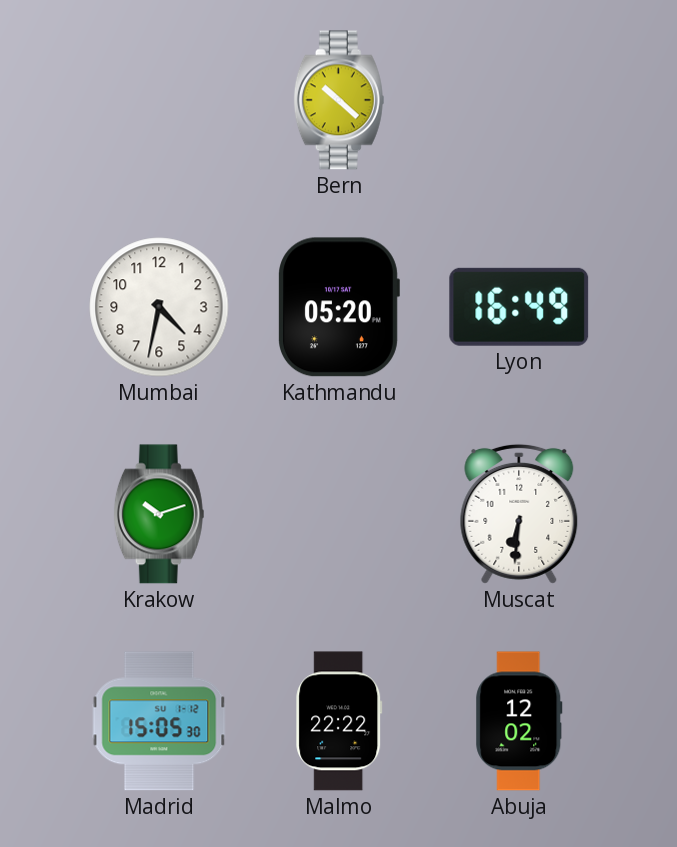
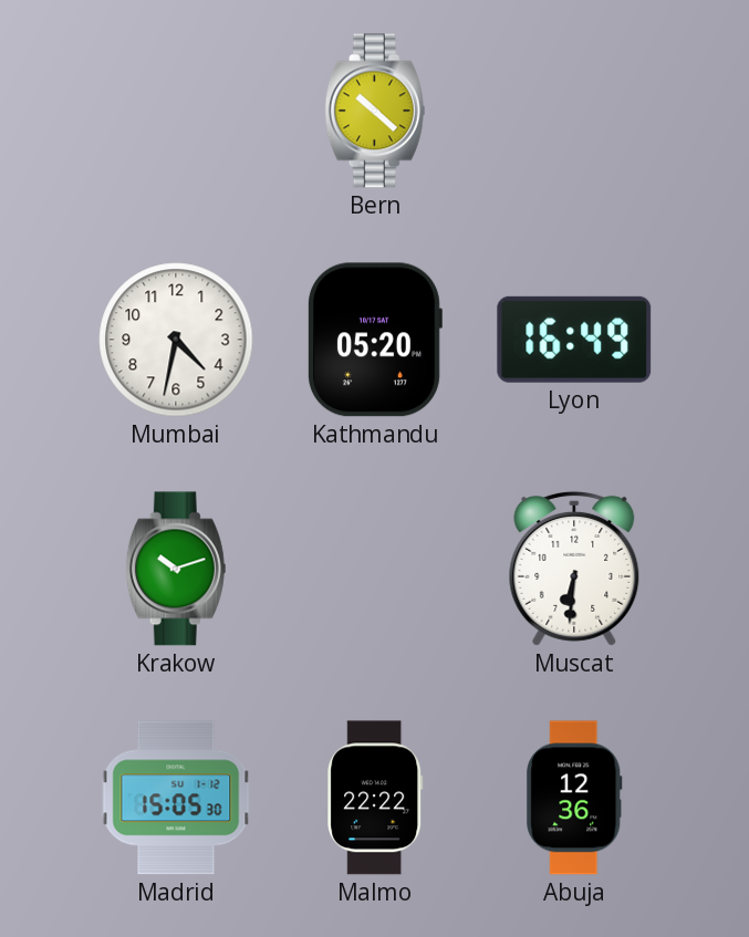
Abuja: 12:02 -> 12:36
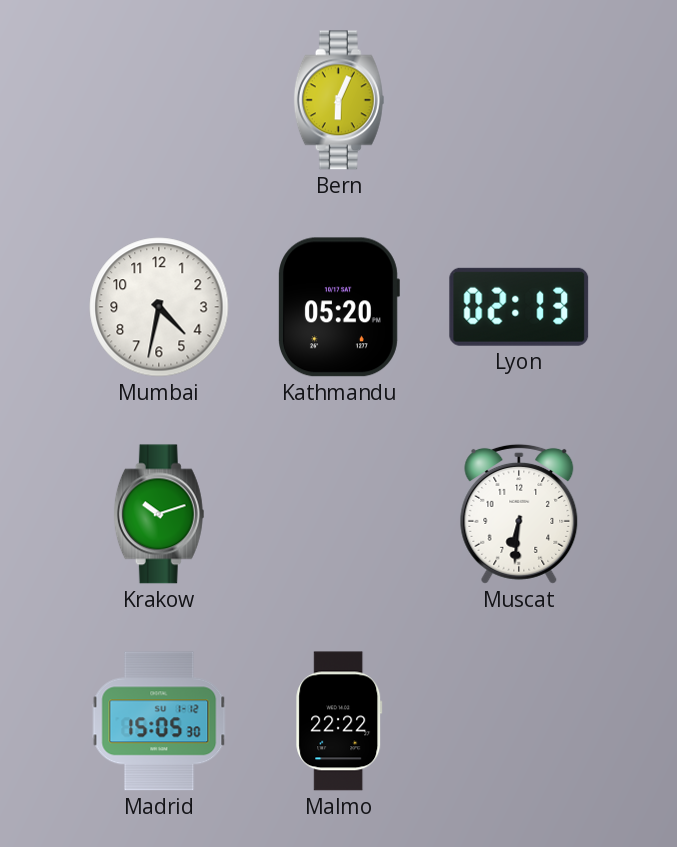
Bern: 10:22 -> 6:04
Lyon: 16:49 -> 02:13
Abuja: 12:36 -> none
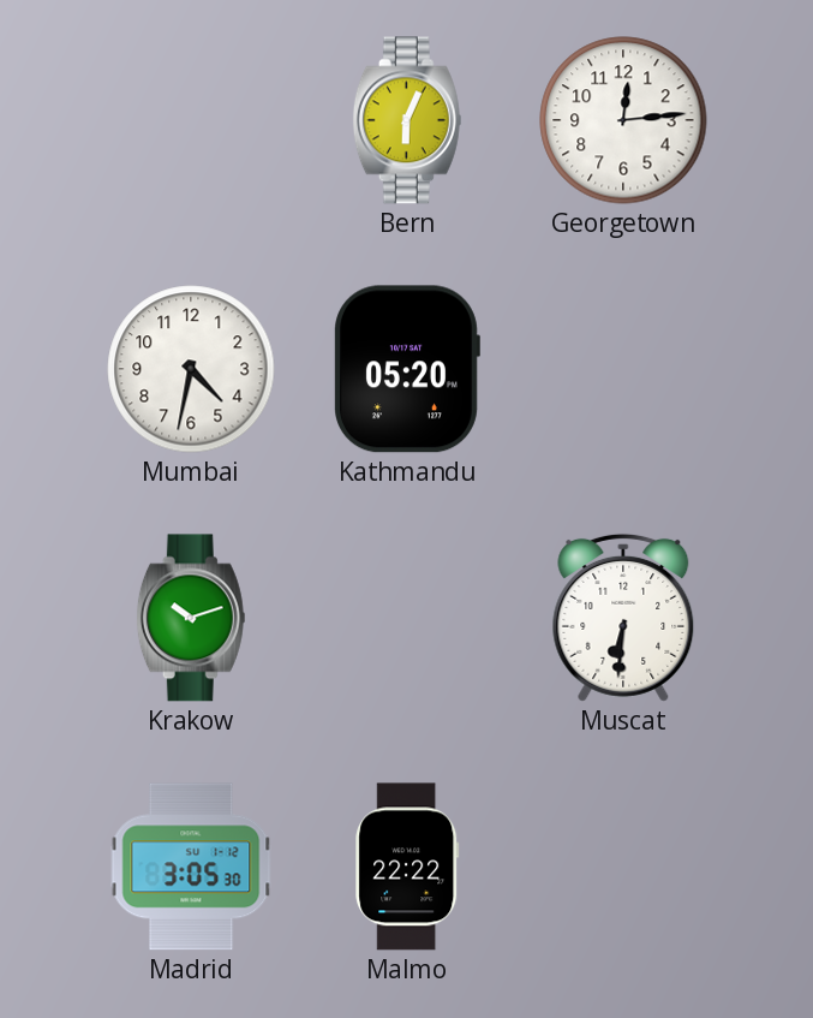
Georgetown: none -> 12:14
Lyon: 02:13 -> none
Madrid: 15:05 -> 3:05
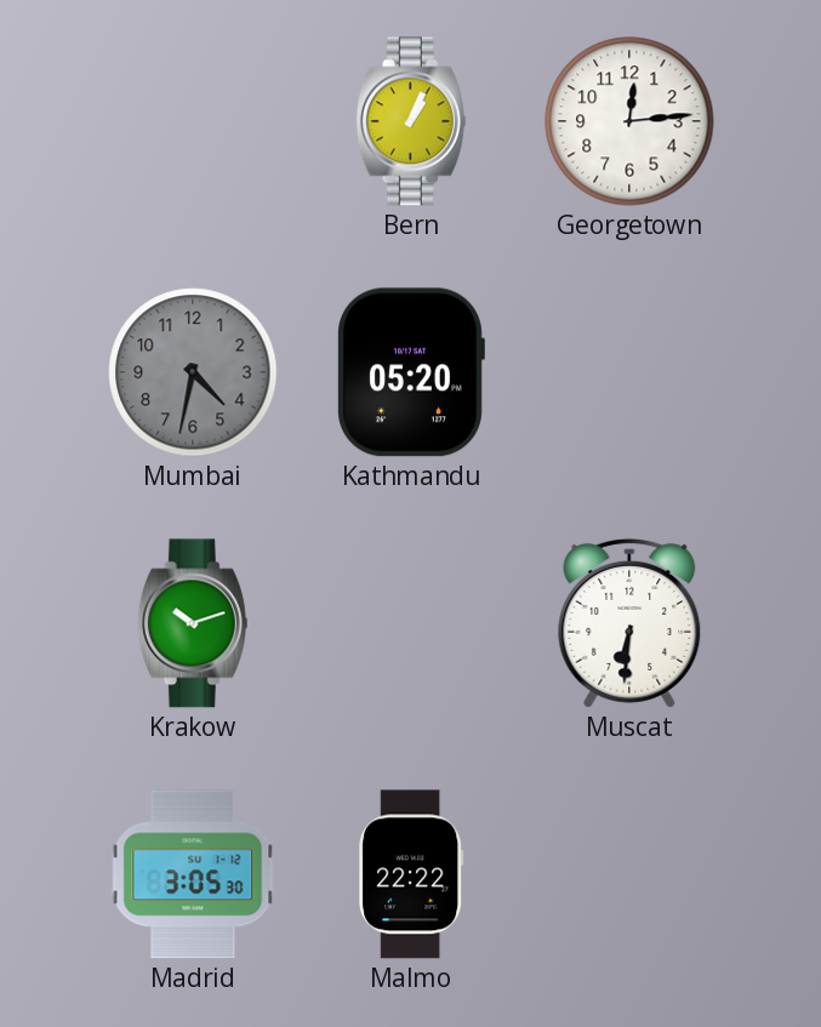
Bern: 6:04 -> 1:04
Mumbai dial: white -> grey
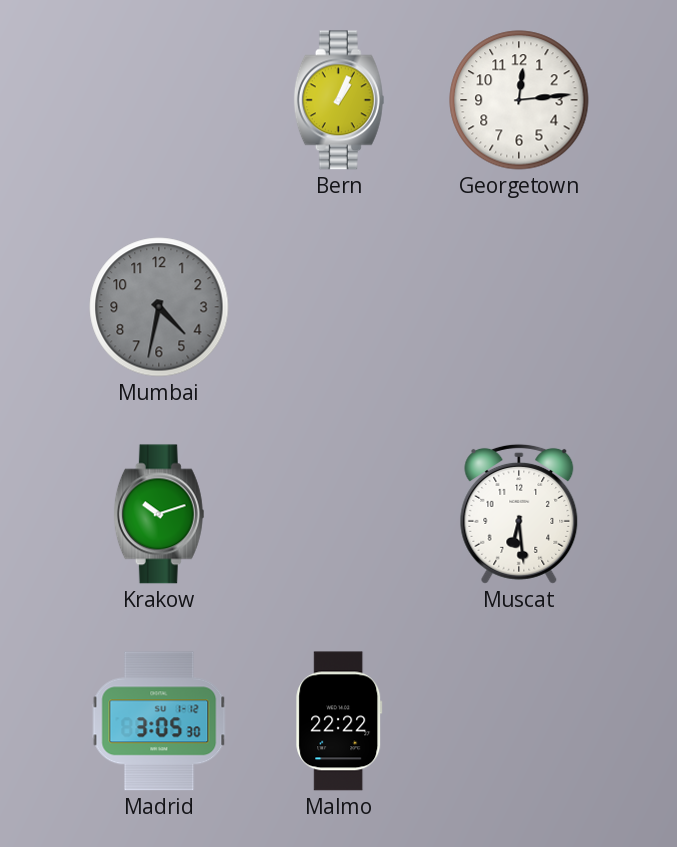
Kathmandu: 05:20 -> none
Muscat: 6:31 -> 6:29
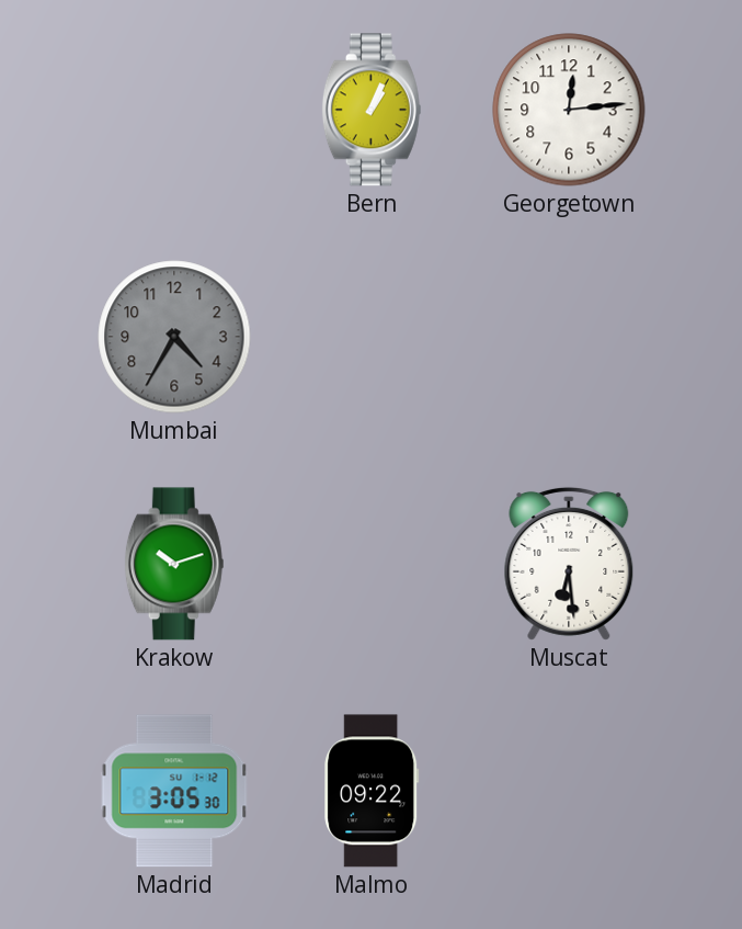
Mumbai: 4:32 -> 4:35
Malmo: 22:22 -> 09:22
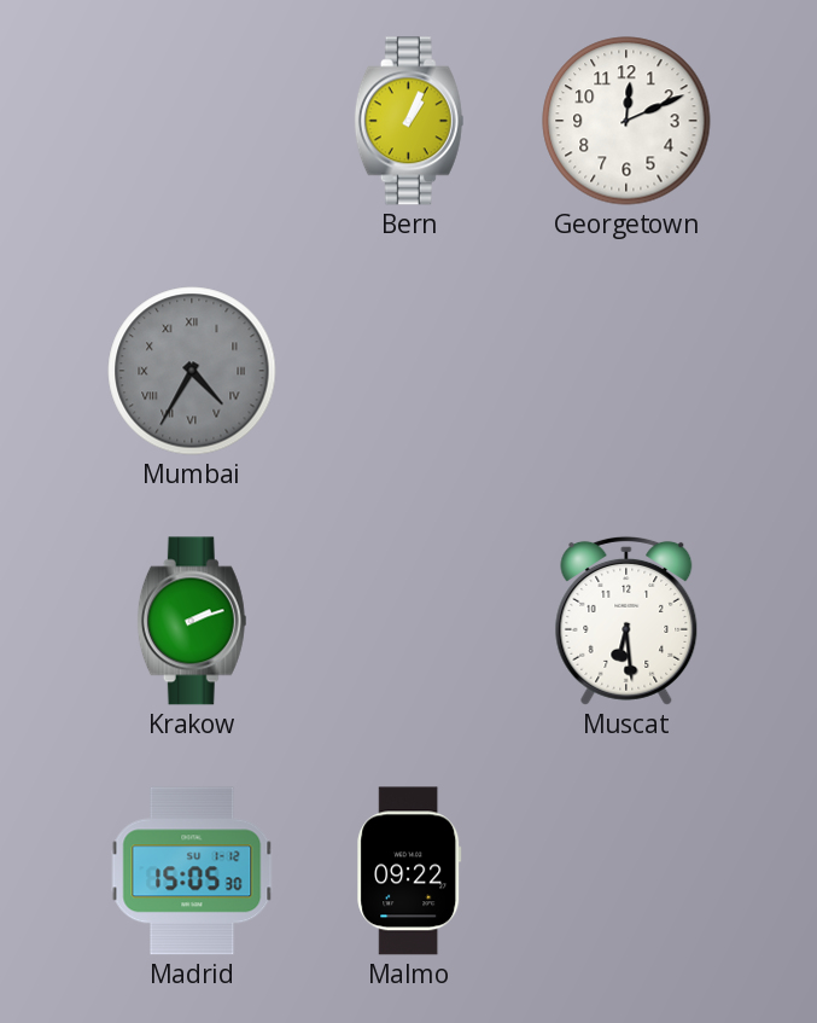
Georgetown: 12:14 -> 12:11
Mumbai numerals: Arabic -> Roman
Krakow: 10:12 -> 2:12
Madrid: 3:05 -> 15:05
